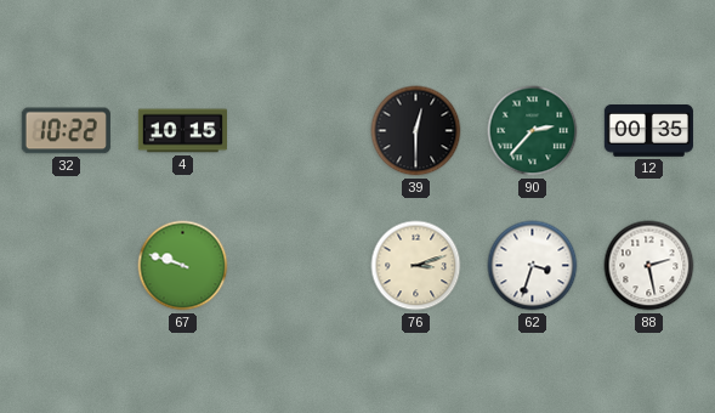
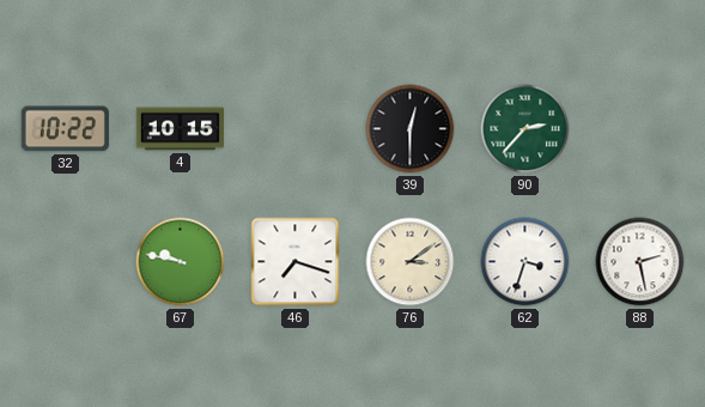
12: 00:35 -> none
67: 9:48 -> 9:47
46: none -> 7:18
76: 3:12 -> 3:09
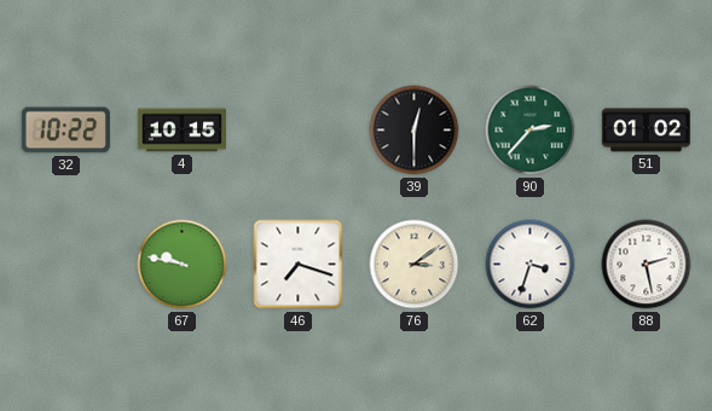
51: none -> 01:02
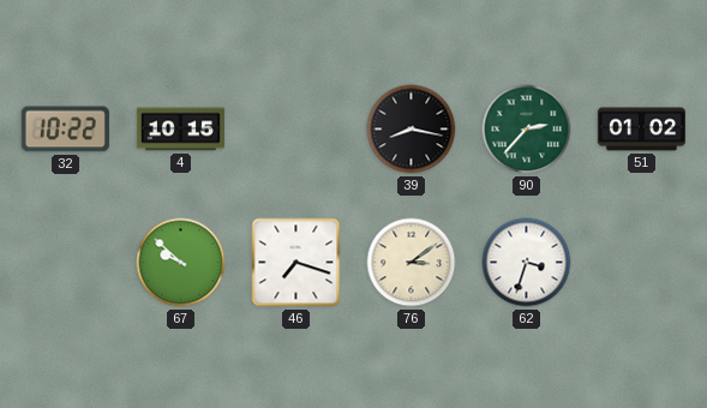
39: 12:30 -> 8:17
67: 9:47 -> 9:52
88: 2:28 -> none
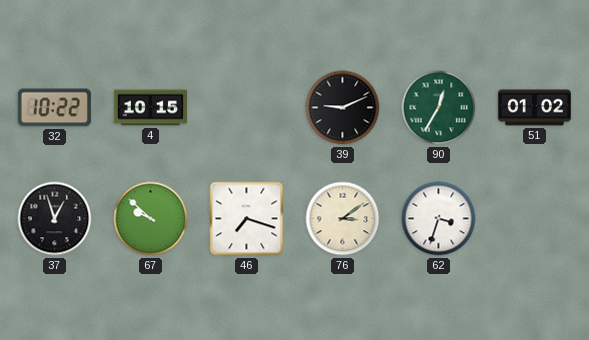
39: 8:17 -> 9:11
90: 2:37 -> 12:35
37: none -> 12:57
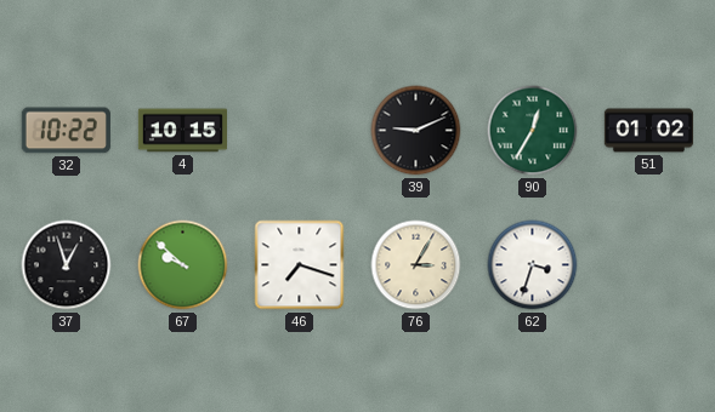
76: 3:09 -> 3:05
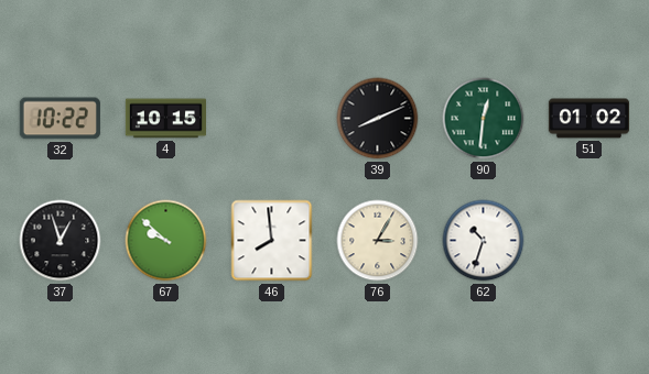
39: 9:11 -> 8:11
90: 12:35 -> 12:31
46: 7:18 -> 7:59
62: 3:33 -> 10:33
